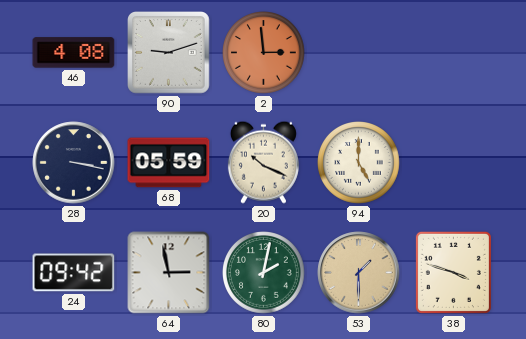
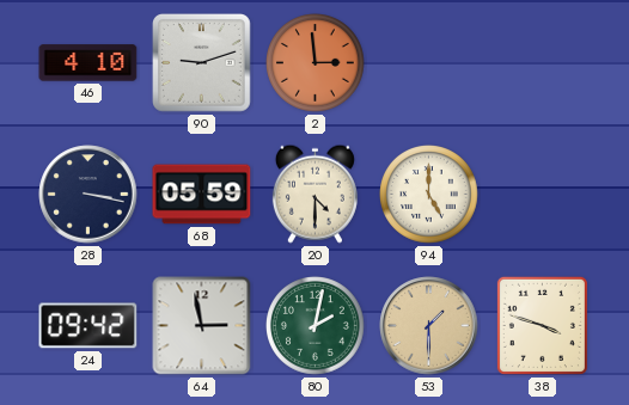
46: 4:08 -> 4:10
20: 10:19 -> 4:30
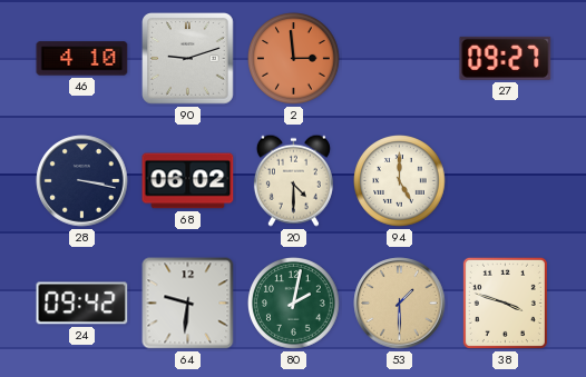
27: none -> 09:27
68: 05:59 -> 06:02
64: 2:58 -> 9:31
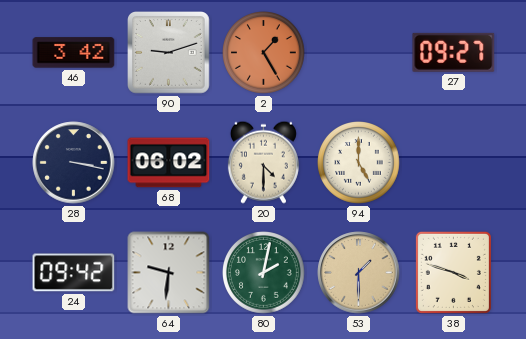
46: 4:10 -> 3:42
2: 2:59 -> 1:25
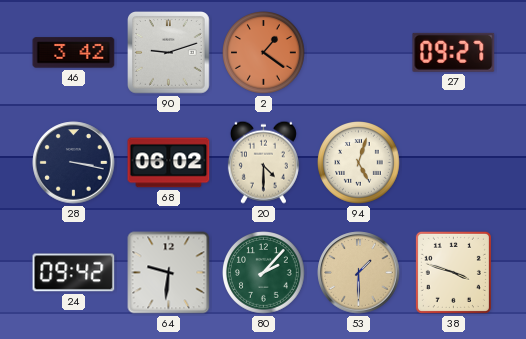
2: 1:25 -> 1:21
94: 5:00 -> 5:03
80: 2:02 -> 2:07
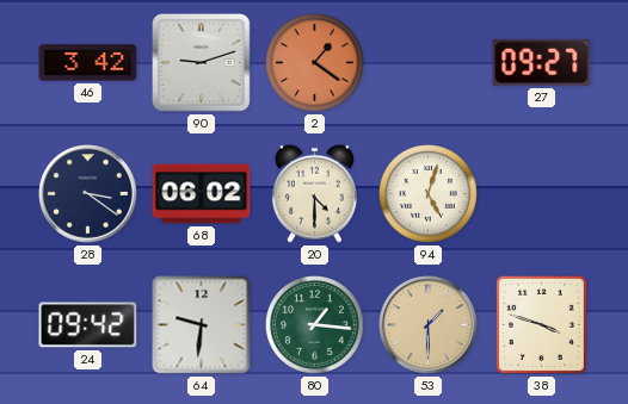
28: 3:17 -> 3:21
80: 2:07 -> 1:16
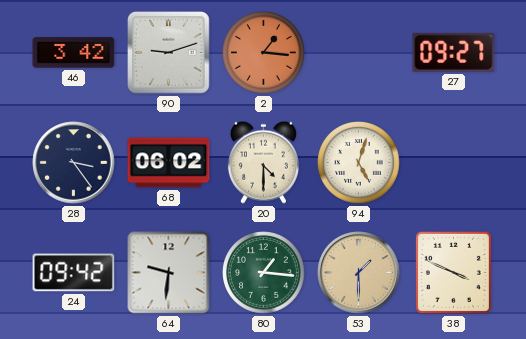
2: 1:21 -> 1:16
28: 3:21 -> 3:24
38: 3:48 -> 3:49
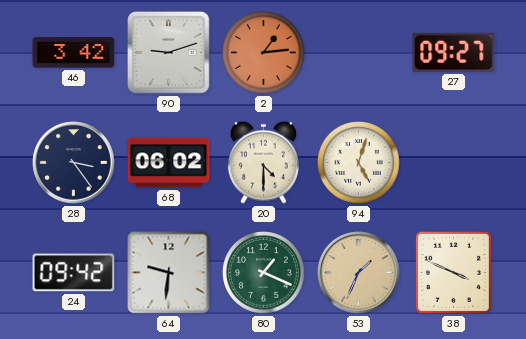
2: 1:16 -> 1:14
80: 1:16 -> 1:19
53: 1:30 -> 1:34
